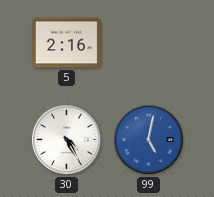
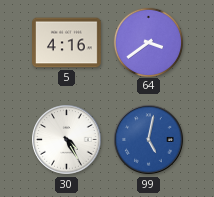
5: 2:16 -> 4:16
64: none -> 3:39
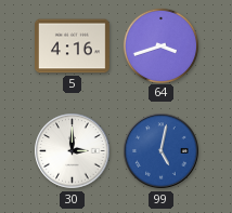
64: 3:39 -> 3:42
30: 4:25 -> 3:00
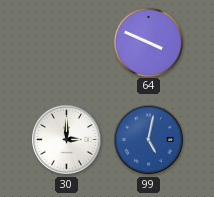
5: 4:16 -> none
64: 3:42 -> 3:49
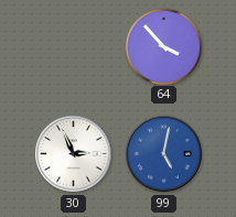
64: 3:49 -> 3:53
30: 3:00 -> 2:56
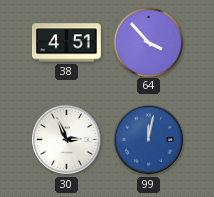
38: none -> 4:51
99: 5:02 -> 12:02
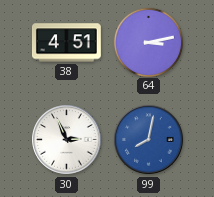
64: 3:53 -> 3:13
99: 12:02 -> 8:02
